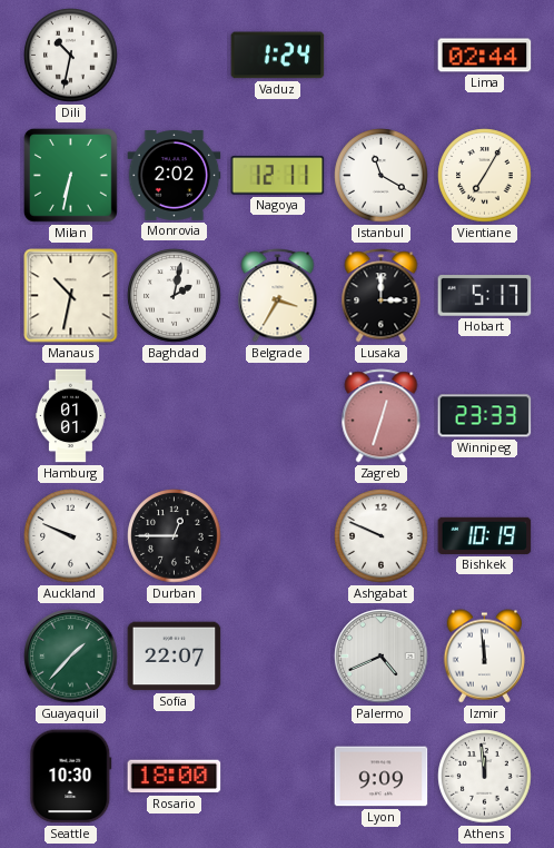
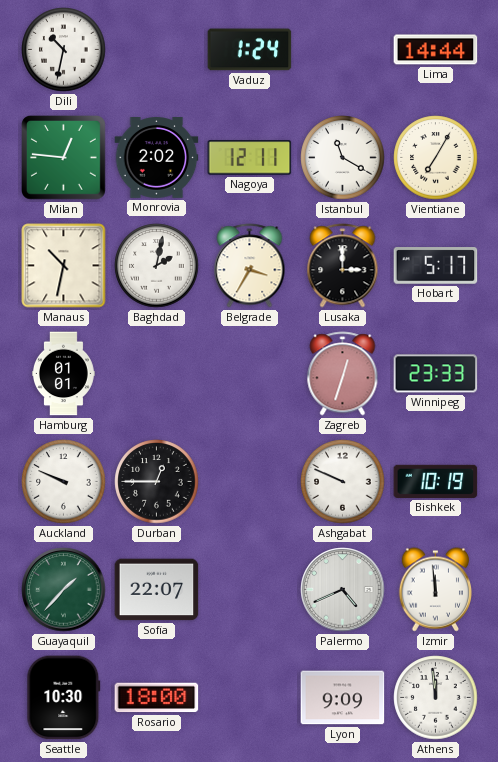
Lima: 02:44 -> 14:44
Milan: 6:32 -> 12:46
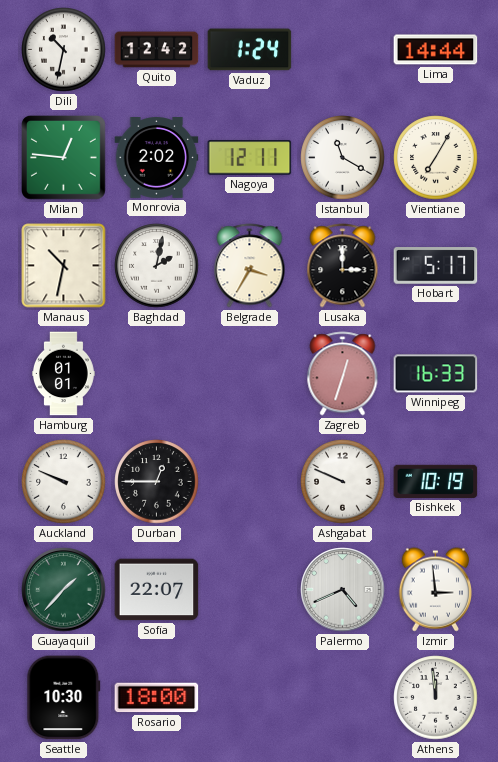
Quito: none -> 12:42
Winnipeg: 23:33 -> 16:33
Izmir: 11:59 -> 2:59
Lyon: 9:09 -> none
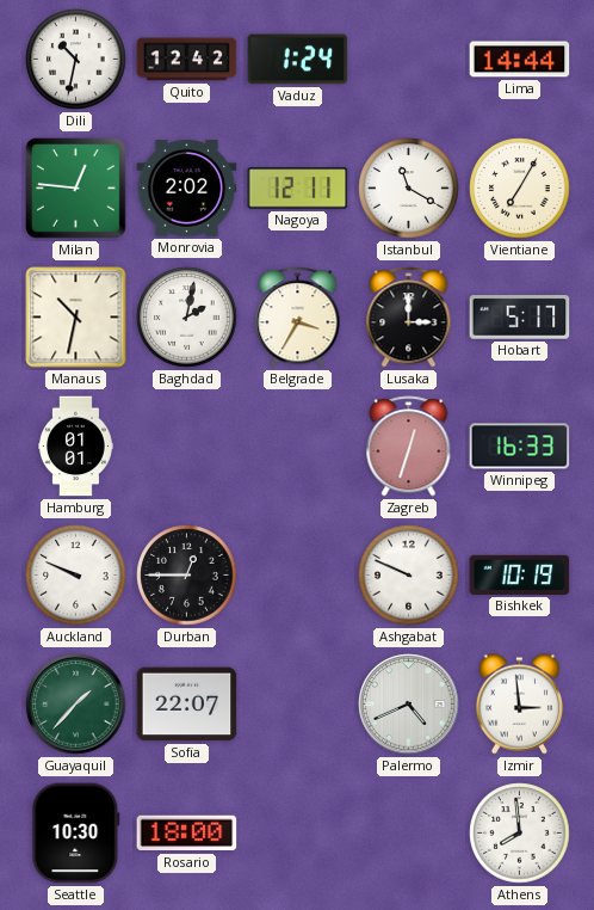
Athens: 11:59 -> 7:59
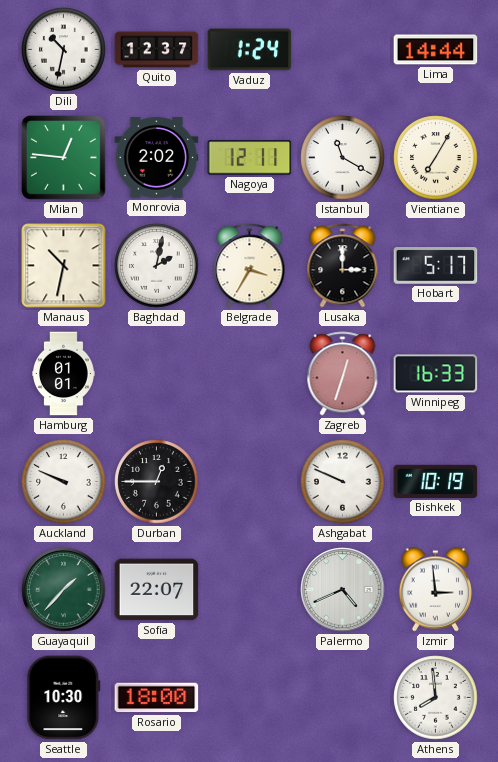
Quito: 12:42 -> 12:37
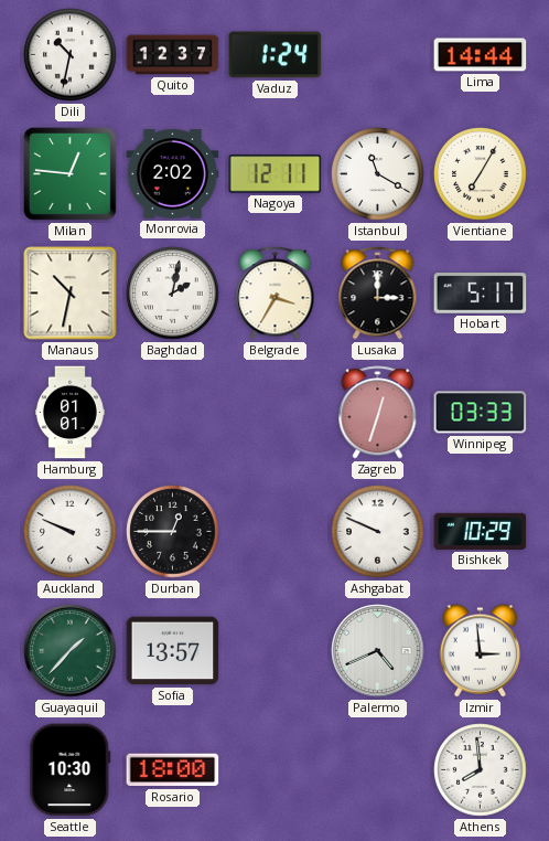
Winnipeg: 16:33 -> 03:33
Bishkek: 10:19 -> 10:29
Sofia: 22:07 -> 13:57
